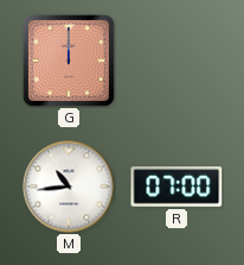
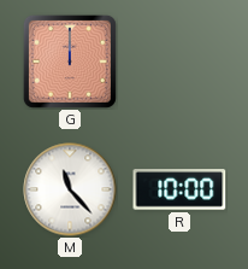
M: 10:44 -> 11:23
R: 07:00 -> 10:00
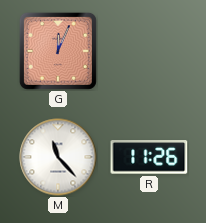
G: 12:00 -> 12:04
R: 10:00 -> 11:26
